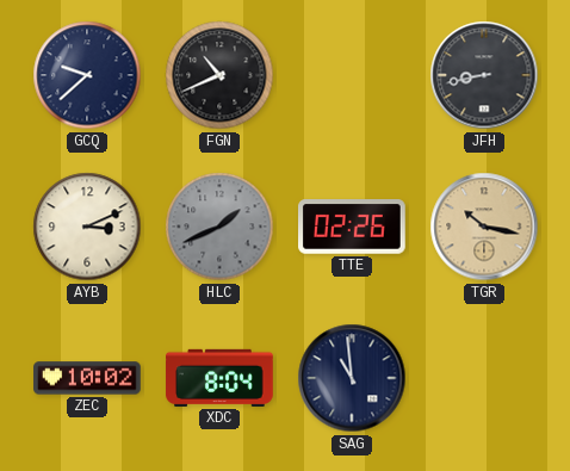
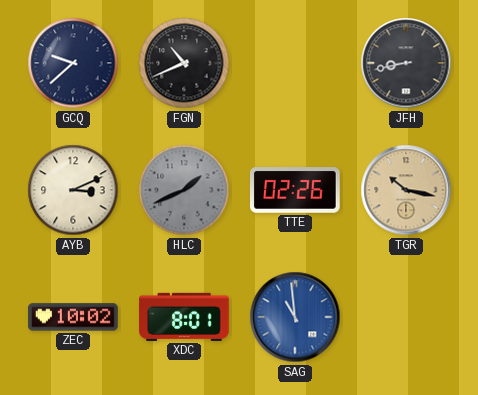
XDC: 8:04 -> 8:01
SAG dial: navy -> blue
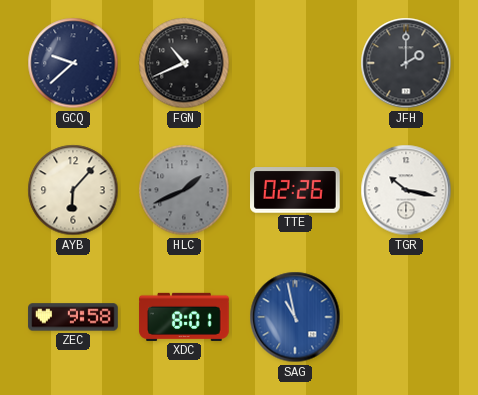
JFH: 8:43 -> 2:00
AYB: 3:11 -> 6:07
TGR dial: champagne -> white
ZEC: 10:02 -> 9:58
SAG: 10:59 -> 10:58
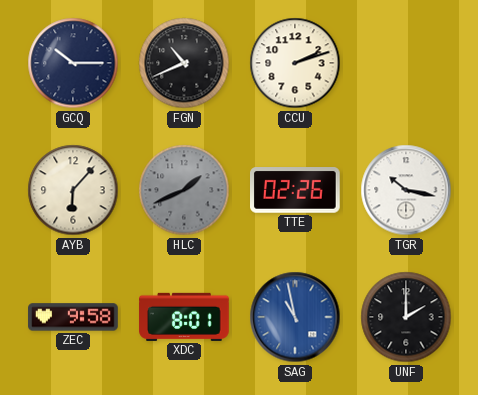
GCQ: 9:38 -> 10:15
CCU: none -> 2:12
JFH: 2:00 -> none
UNF: none -> 2:00
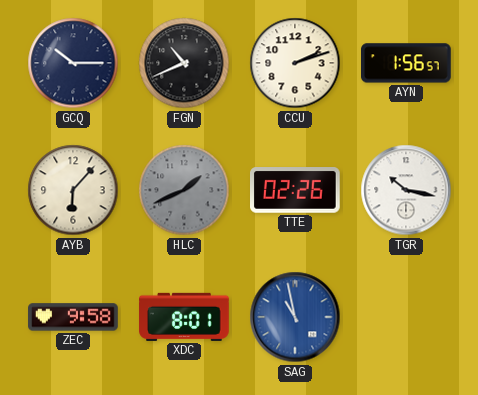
AYN: none -> 1:56
UNF: 2:00 -> none
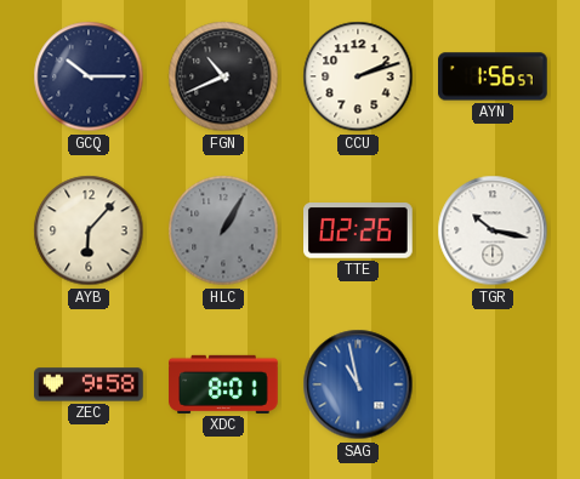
HLC: 1:41 -> 1:05
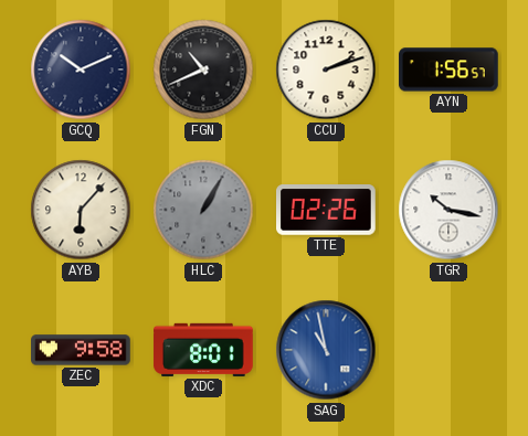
GCQ: 10:15 -> 10:11
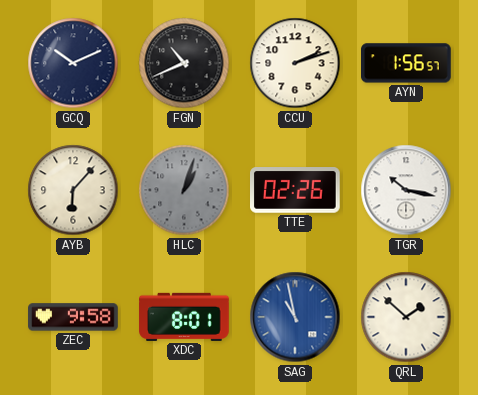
HLC: 1:05 -> 1:03
QRL: none -> 1:52
